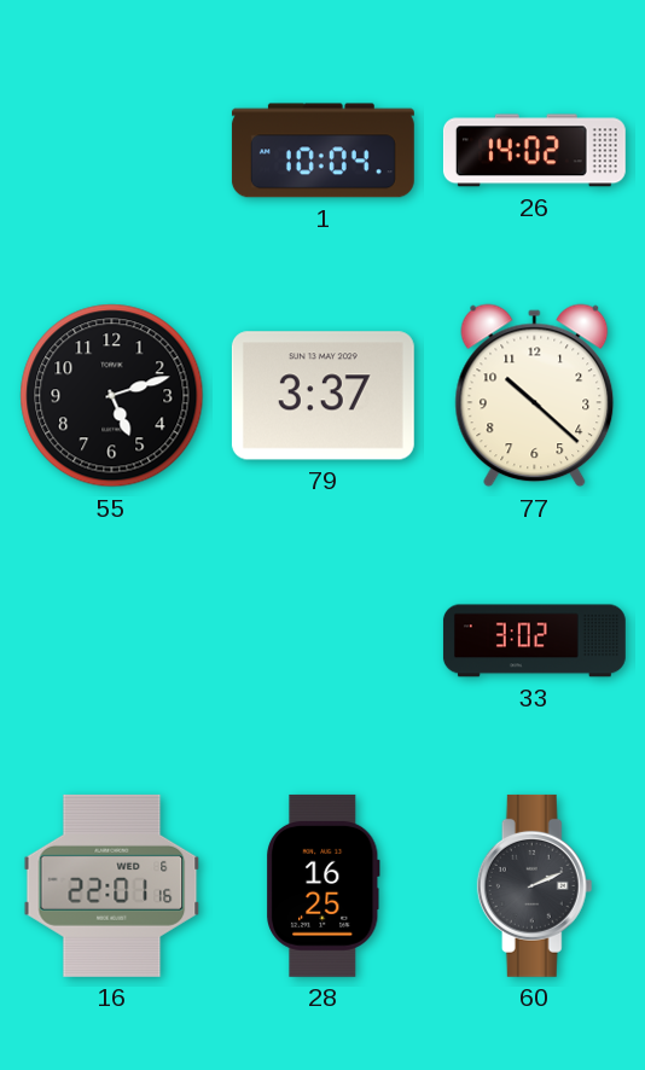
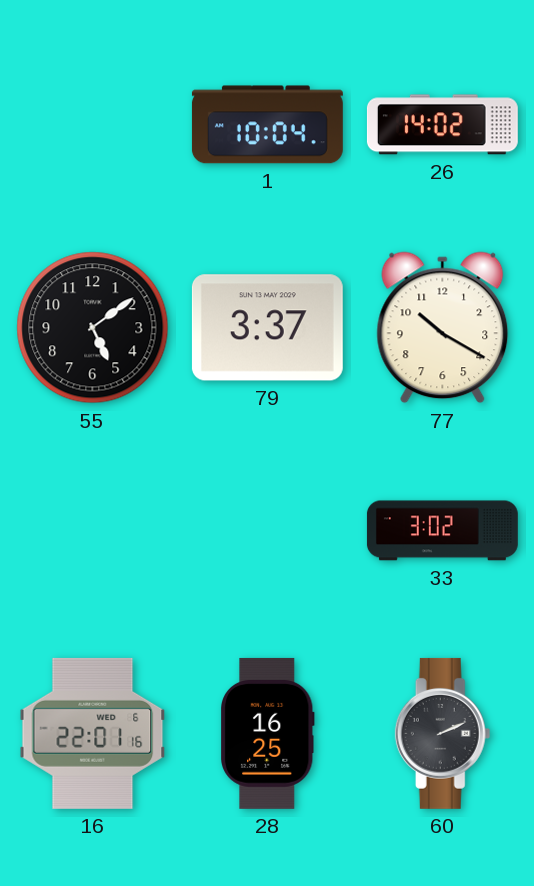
55: 5:12 -> 5:09
77: 10:22 -> 10:20
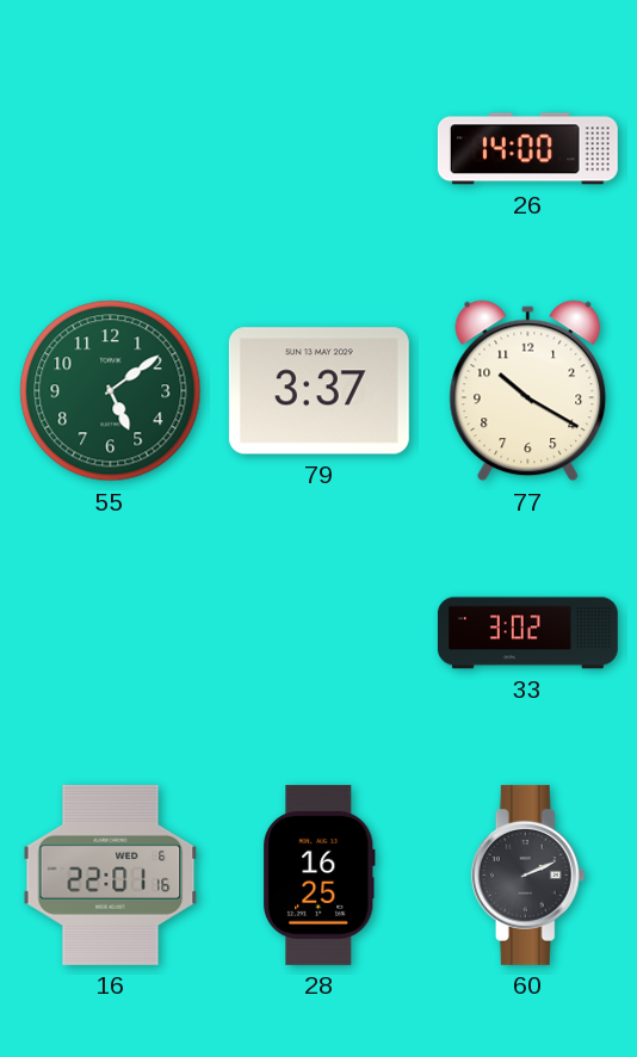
1: 10:04 -> none
26: 14:02 -> 14:00
55 dial: black -> green
